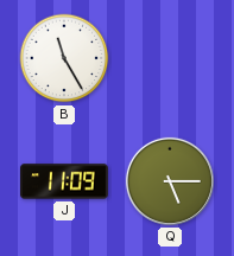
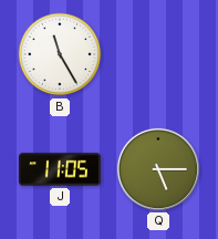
J: 11:09 -> 11:05
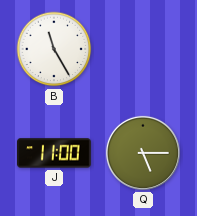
J: 11:05 -> 11:00
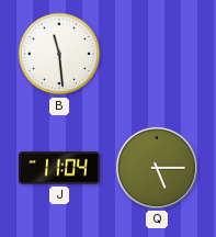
B: 11:25 -> 11:29
J: 11:00 -> 11:04
